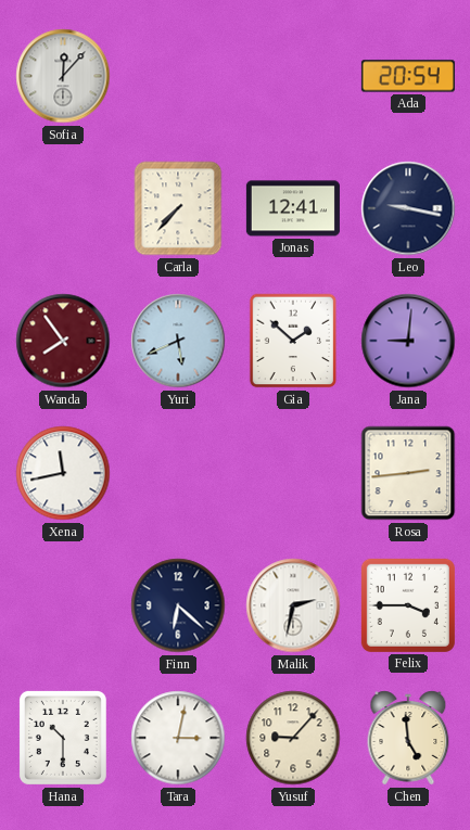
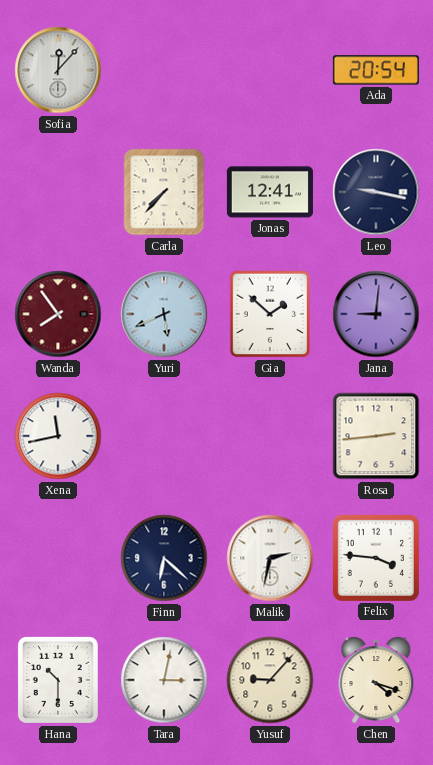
Felix: 3:45 -> 3:46
Chen: 4:59 -> 4:18
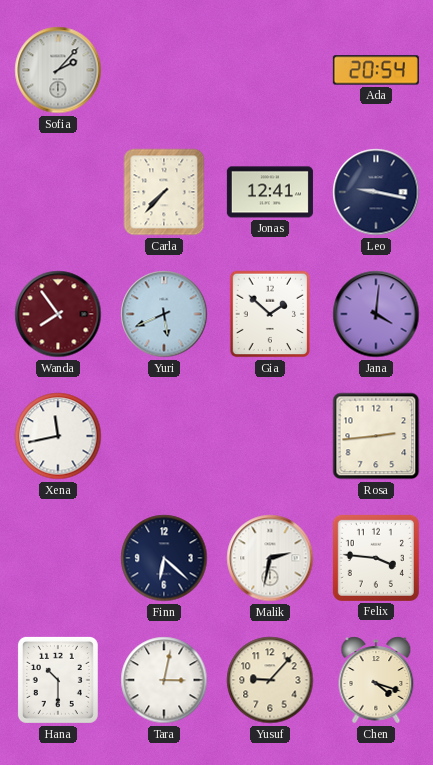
Sofia: 12:07 -> 2:07
Jana: 9:01 -> 4:01
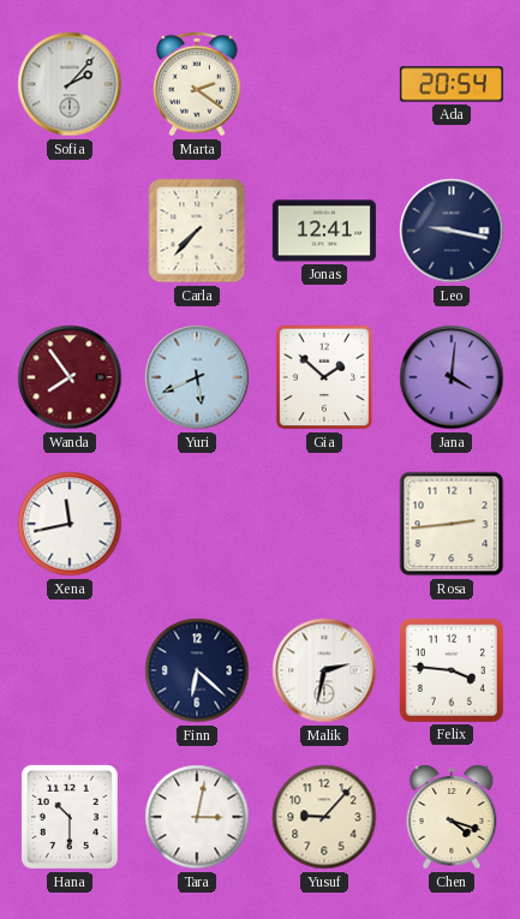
Marta: none -> 2:21
